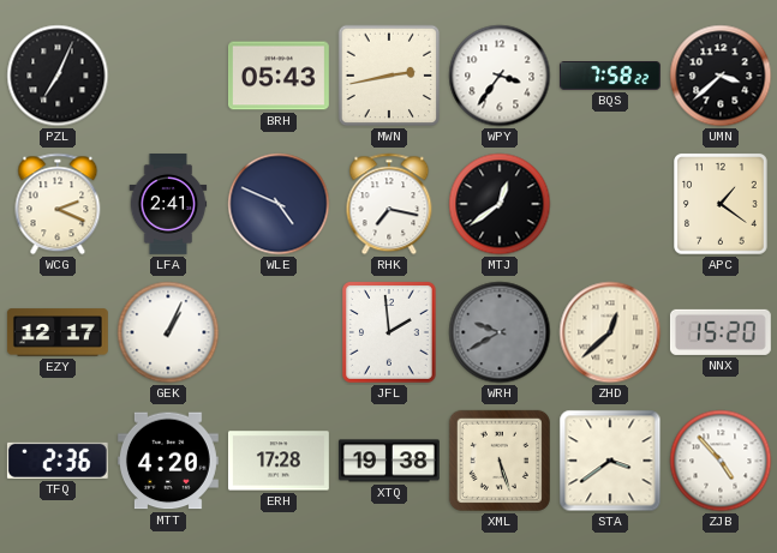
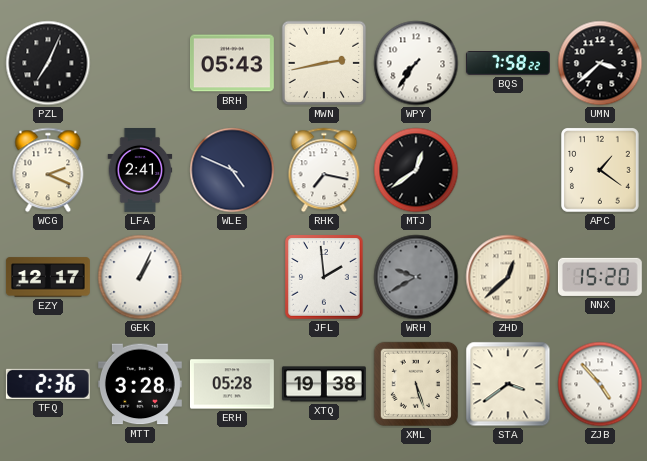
WPY: 3:36 -> 7:36
MTT: 4:20 -> 3:28
ERH: 17:28 -> 05:28
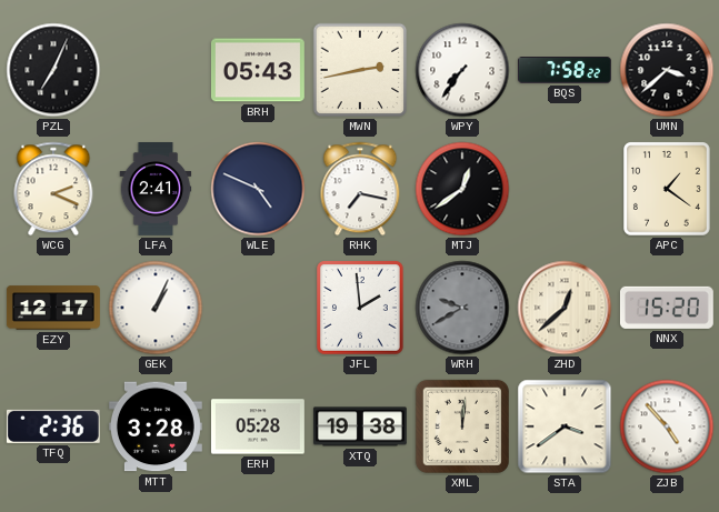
XML: 5:27 -> 12:01
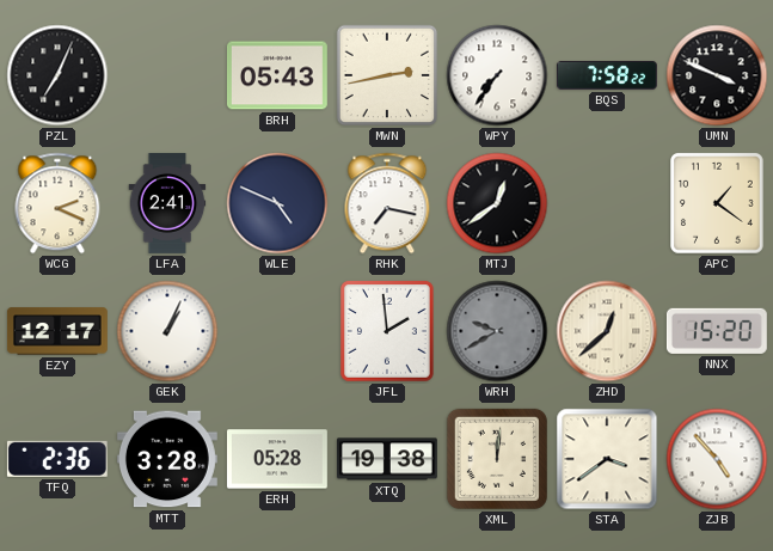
UMN: 3:38 -> 3:49
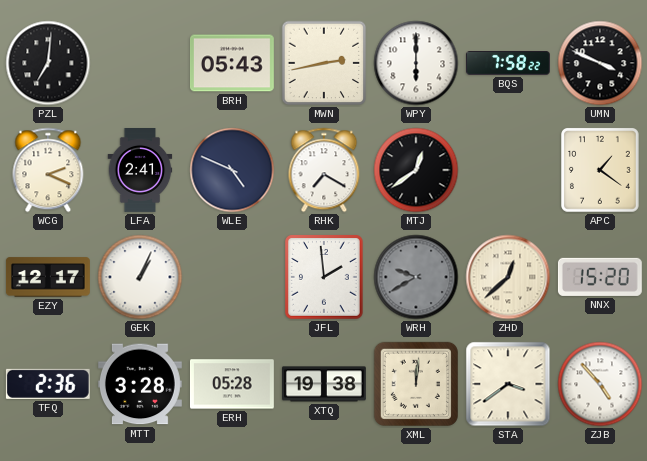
PZL: 7:04 -> 7:01
WPY: 7:36 -> 6:00
RHK: 7:17 -> 7:20
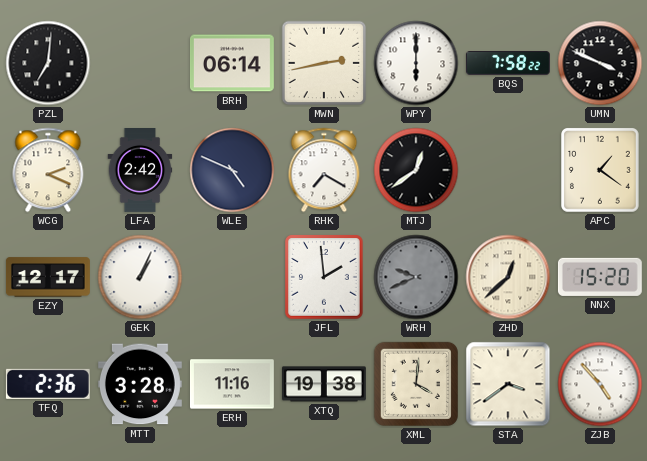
BRH: 05:43 -> 06:14
LFA: 2:41 -> 2:42
WRH: 9:40 -> 9:41
ERH: 05:28 -> 11:16
XML: 12:01 -> 4:01
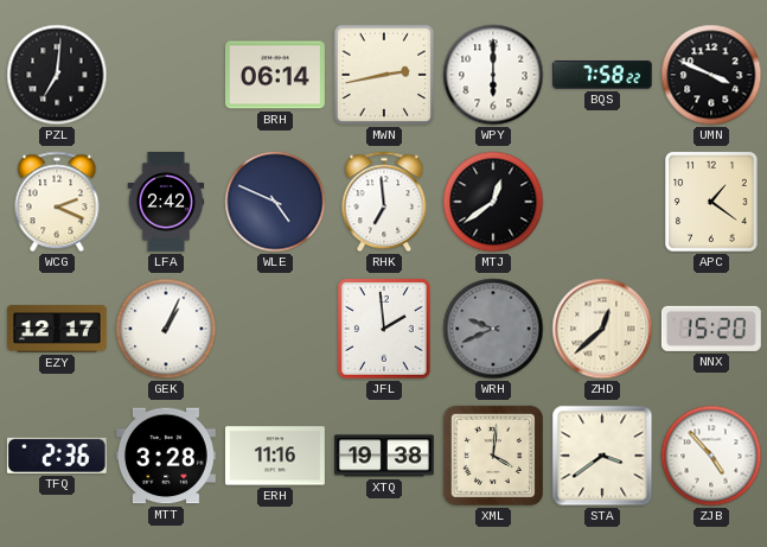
RHK: 7:20 -> 6:59
